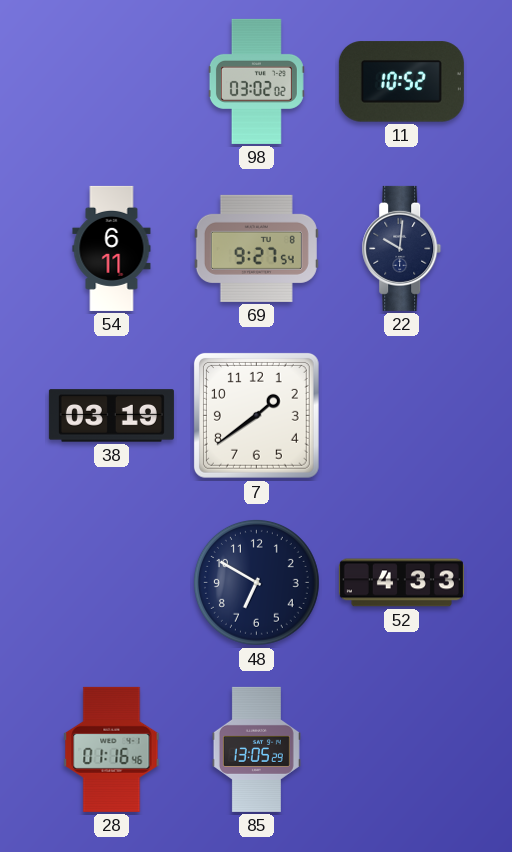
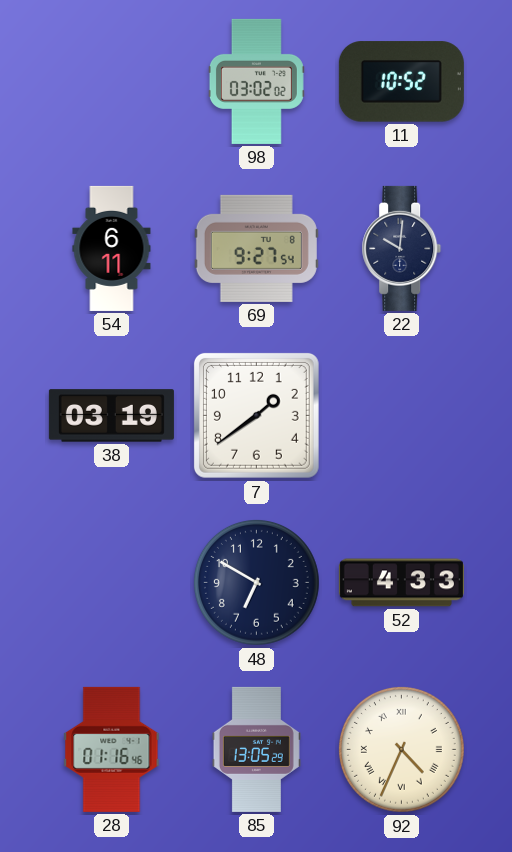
92: none -> 4:34
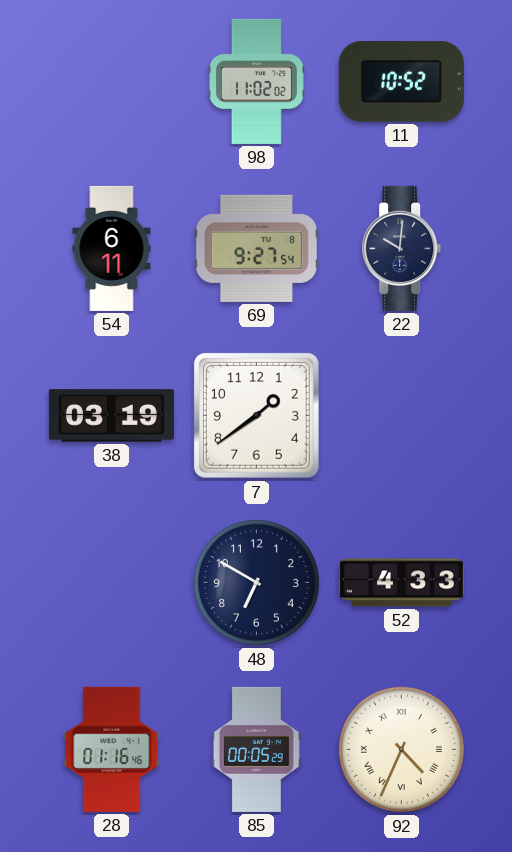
98: 03:02 -> 11:02
85: 13:05 -> 00:05
